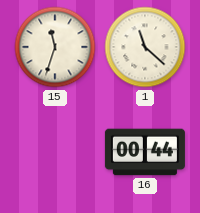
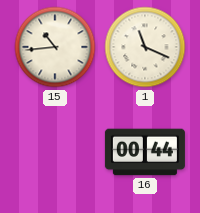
15: 11:33 -> 10:44
1: 11:22 -> 11:19
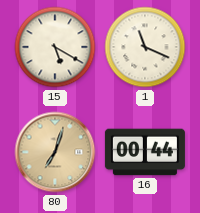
15: 10:44 -> 5:20
80: none -> 7:03
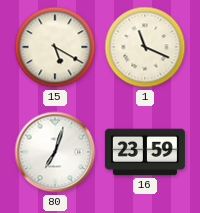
80 dial: champagne -> white
16: 00:44 -> 23:59
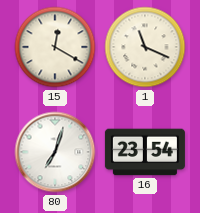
15: 5:20 -> 12:20
16: 23:59 -> 23:54
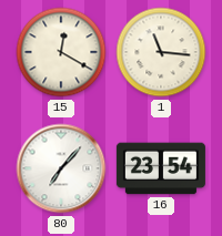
1: 11:19 -> 11:16
80: 7:03 -> 7:07
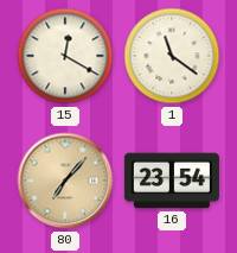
1: 11:16 -> 11:21
80 dial: white -> champagne
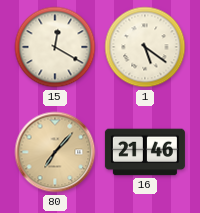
1: 11:21 -> 5:21
16: 23:54 -> 21:46
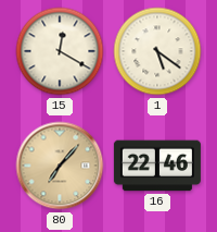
16: 21:46 -> 22:46
